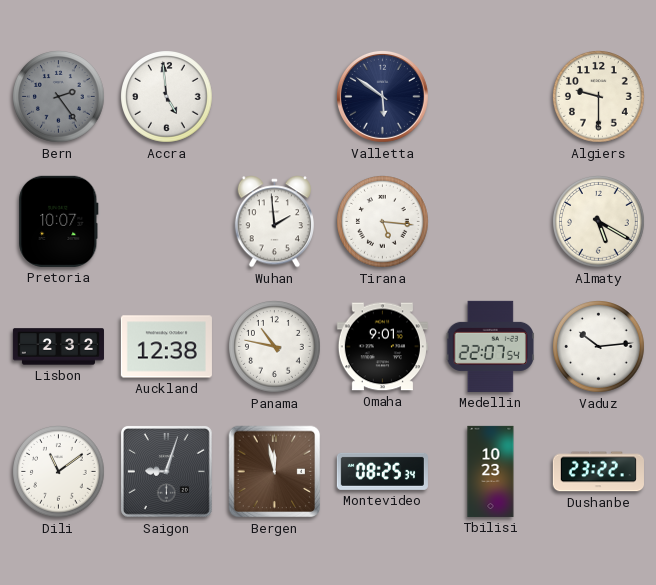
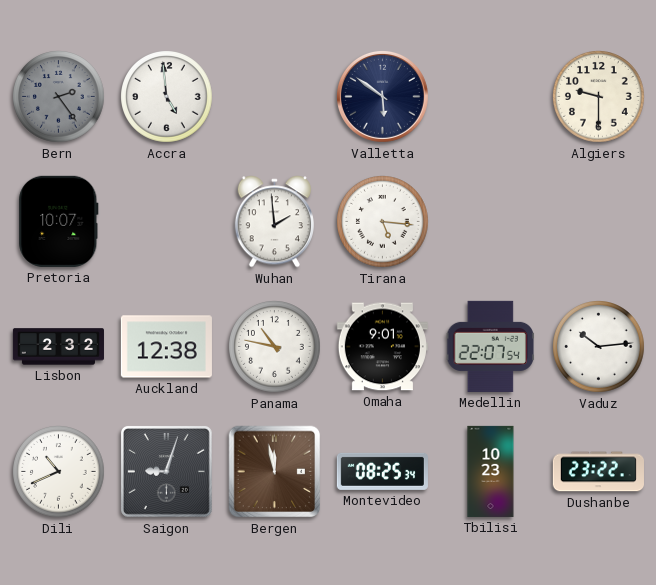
Almaty: 5:20 -> none
Dili: 11:09 -> 10:41
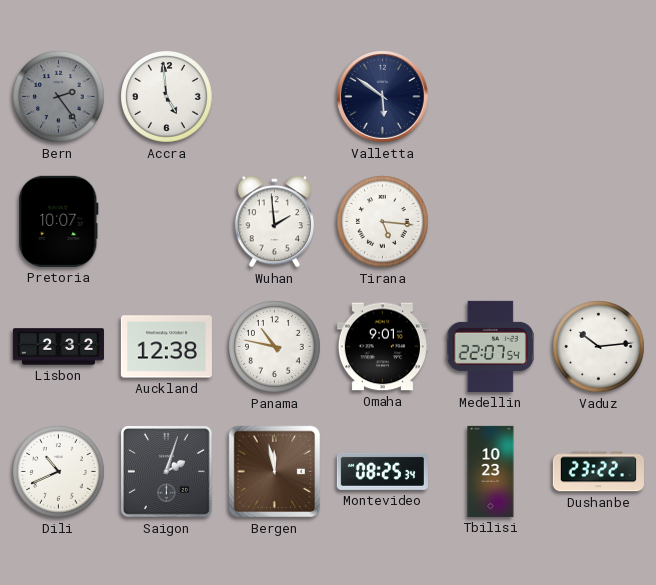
Algiers: 9:30 -> none
Saigon: 9:03 -> 2:03
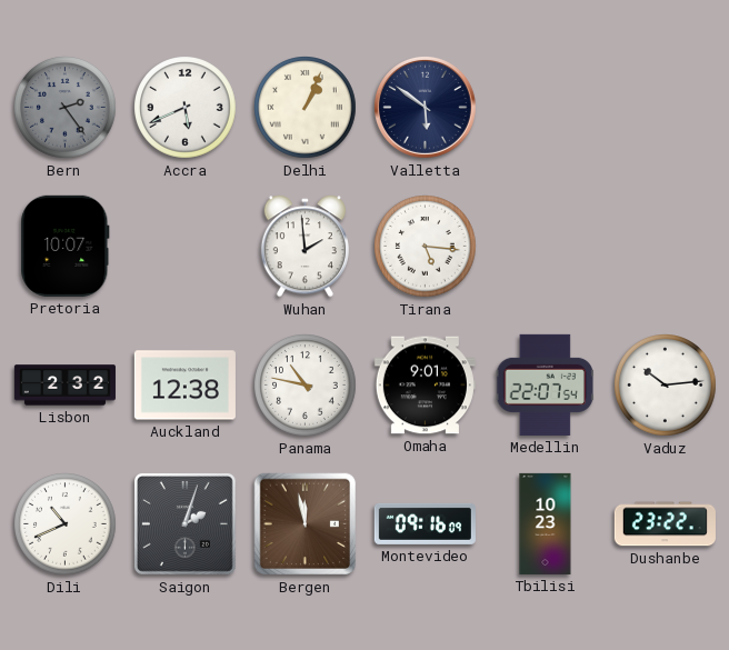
Accra: 4:59 -> 5:41
Delhi: none -> 1:04
Montevideo: 08:25 -> 09:16
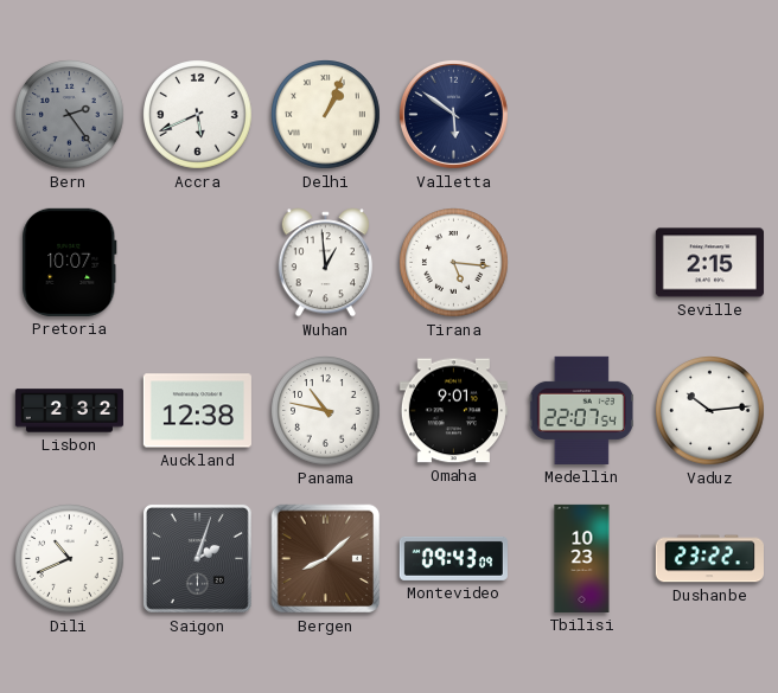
Wuhan: 1:59 -> 12:59
Seville: none -> 2:15
Bergen: 11:58 -> 8:08
Montevideo: 09:16 -> 09:43
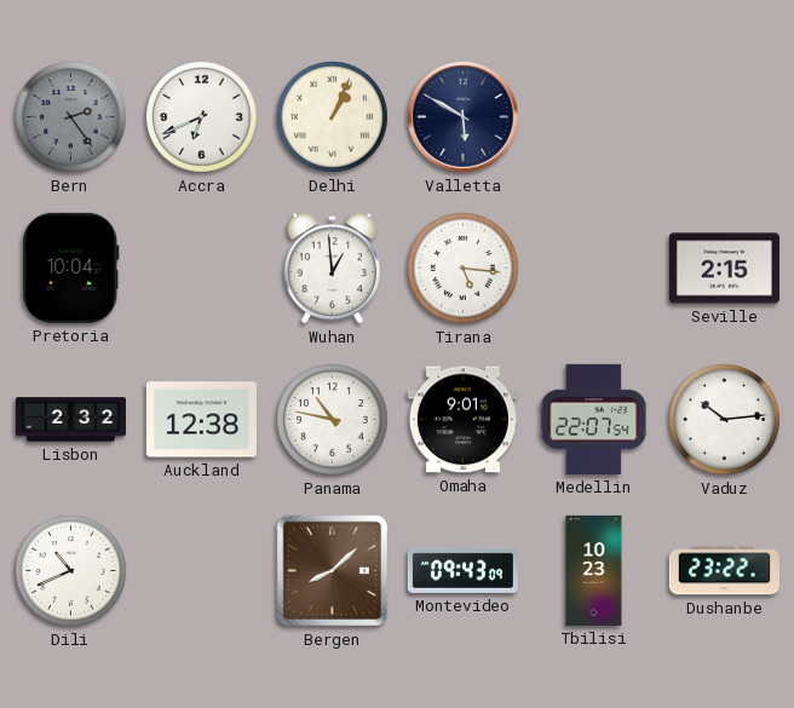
Accra: 5:41 -> 6:41
Valletta: 5:51 -> 5:50
Pretoria: 10:07 -> 10:04
Saigon: 2:03 -> none
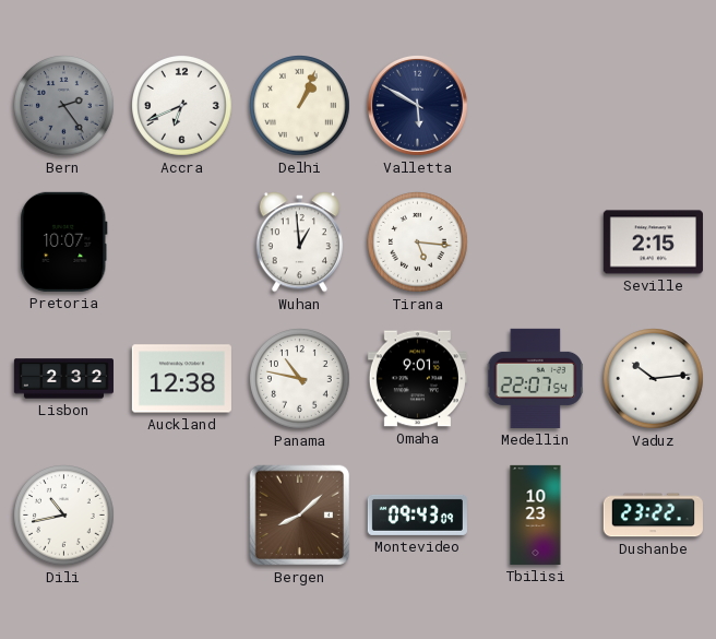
Pretoria: 10:04 -> 10:07
Dili: 10:41 -> 10:43
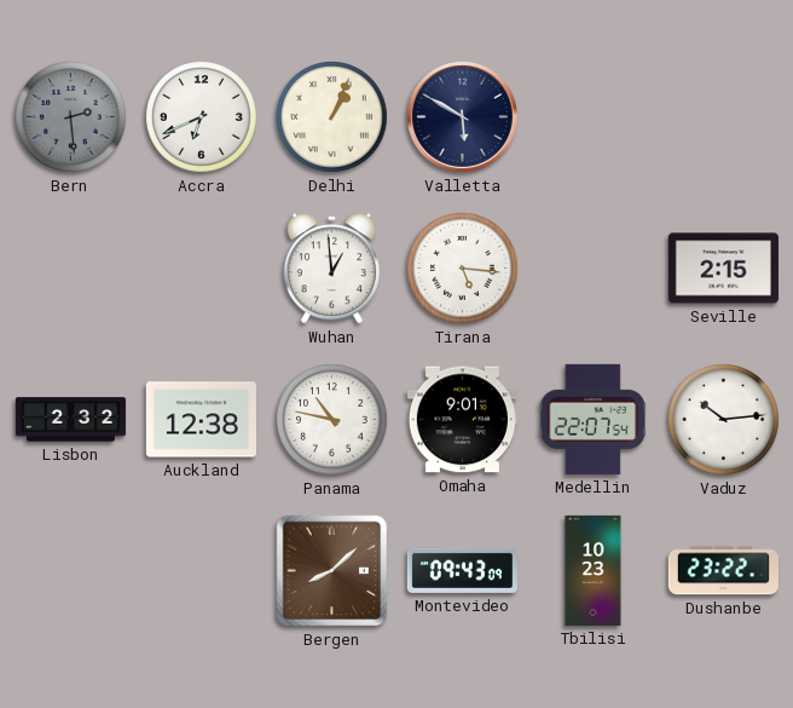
Bern: 2:24 -> 2:29
Pretoria: 10:07 -> none
Dili: 10:43 -> none
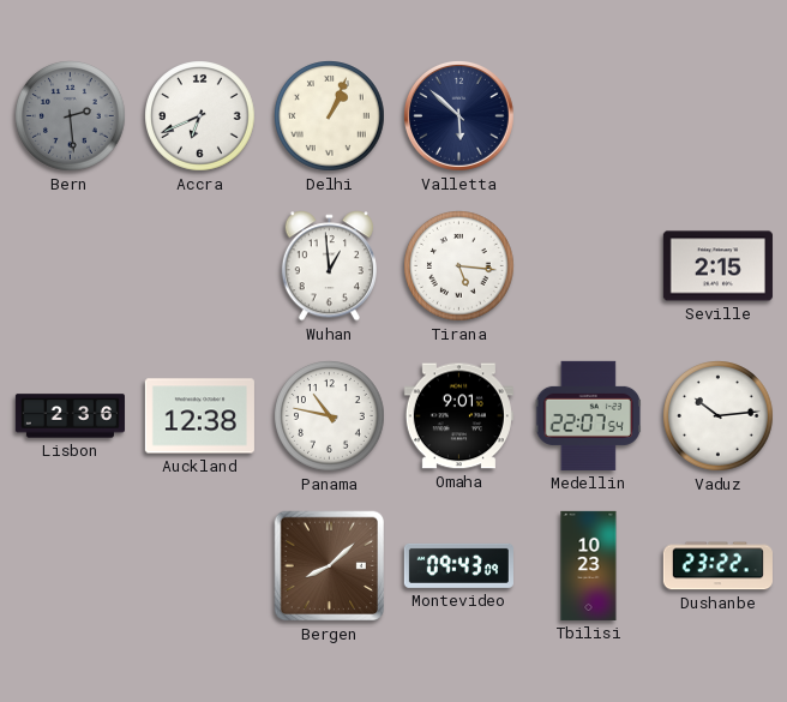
Valletta: 5:50 -> 5:52
Lisbon: 2:32 -> 2:36
